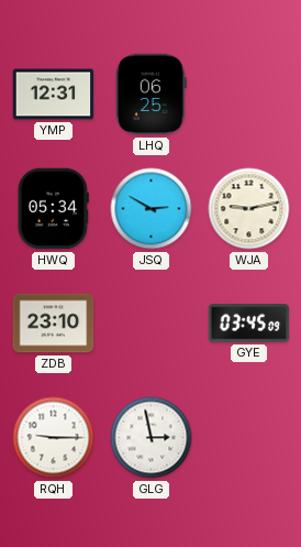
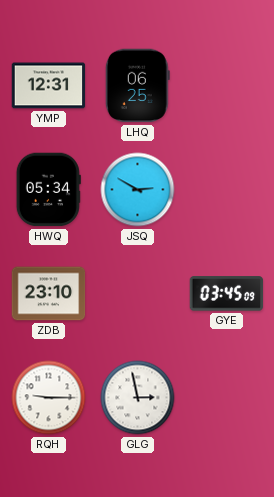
WJA: 9:13 -> none
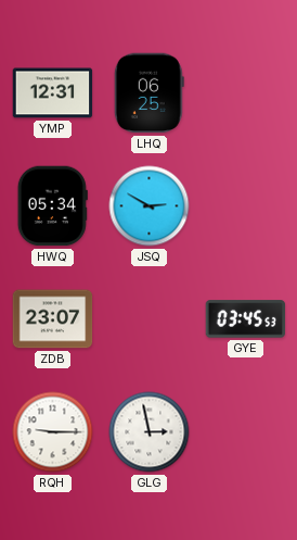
ZDB: 23:10 -> 23:07
GYE: 03:45:09 -> 03:45:53
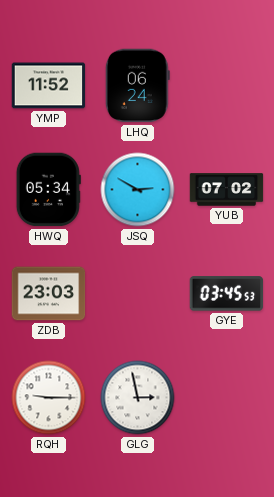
YMP: 12:31 -> 11:52
LHQ: 06:25 -> 06:24
YUB: none -> 07:02
ZDB: 23:07 -> 23:03
